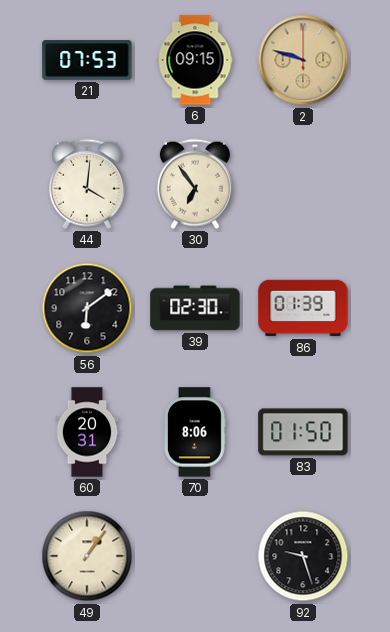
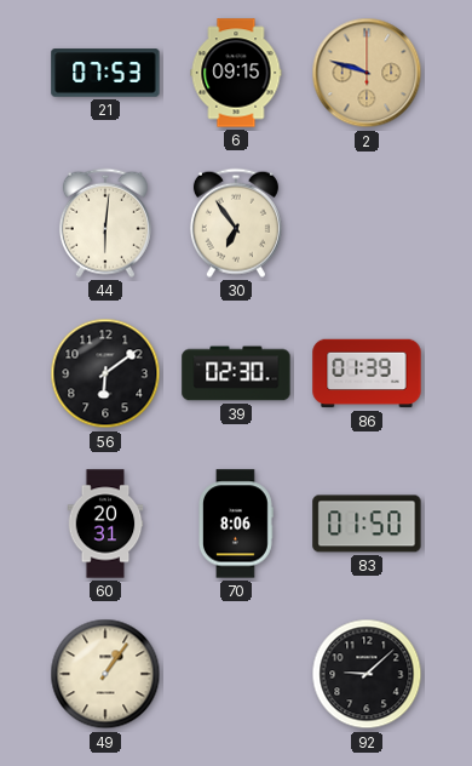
44: 4:01 -> 6:01
92: 9:27 -> 9:08
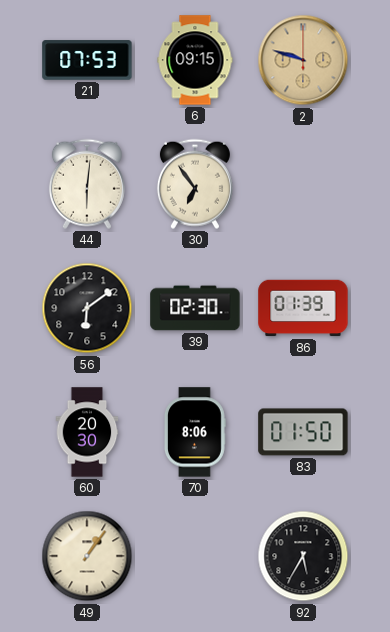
60: 20:31 -> 20:30
92: 9:08 -> 5:35
